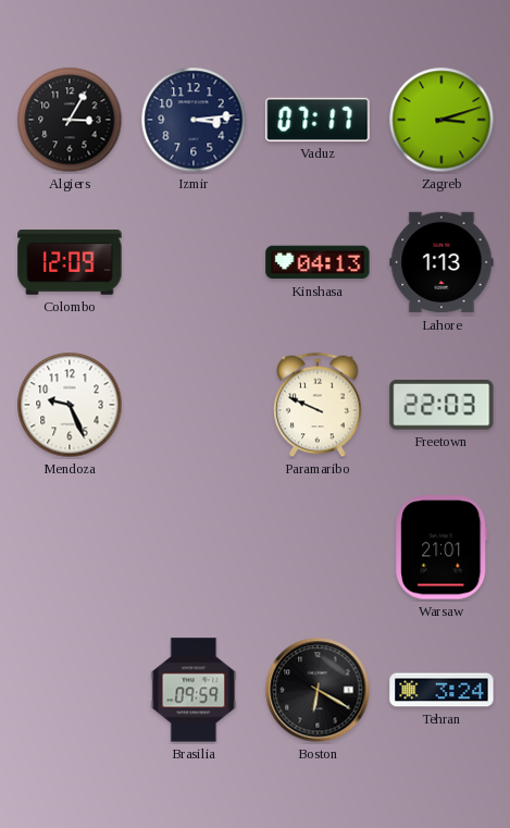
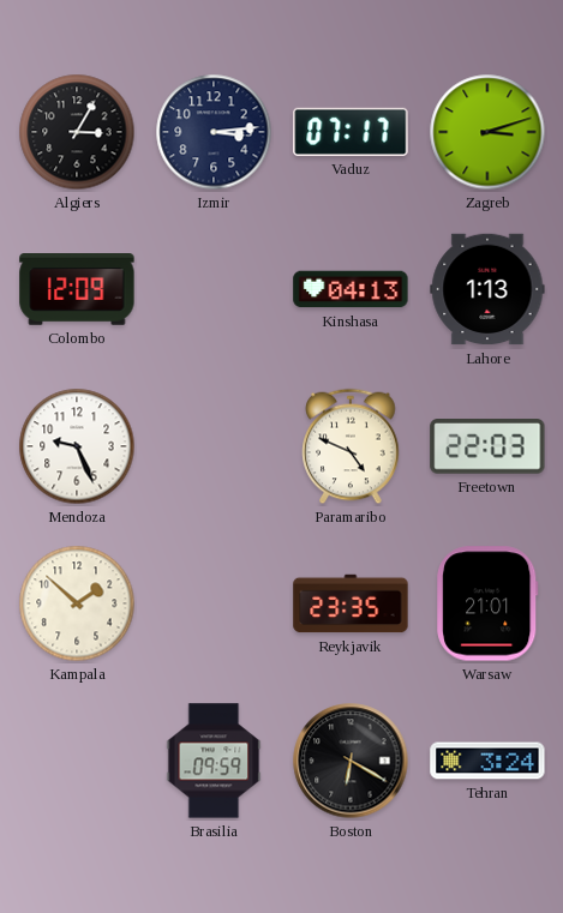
Paramaribo: 9:49 -> 4:49
Kampala: none -> 1:52
Reykjavik: none -> 23:35
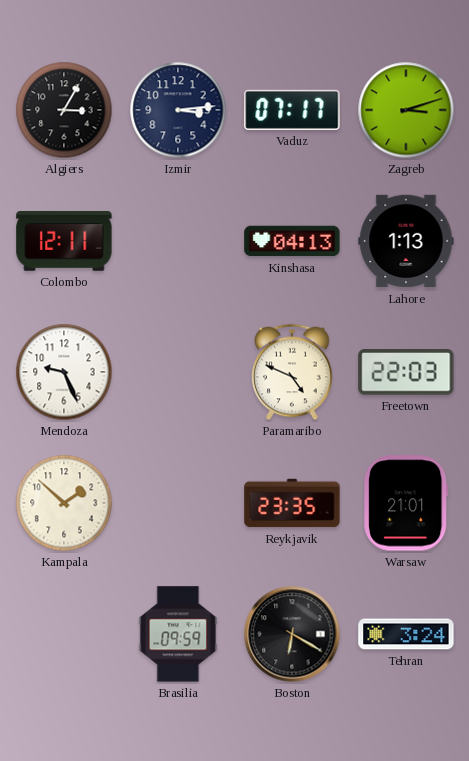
Colombo: 12:09 -> 12:11
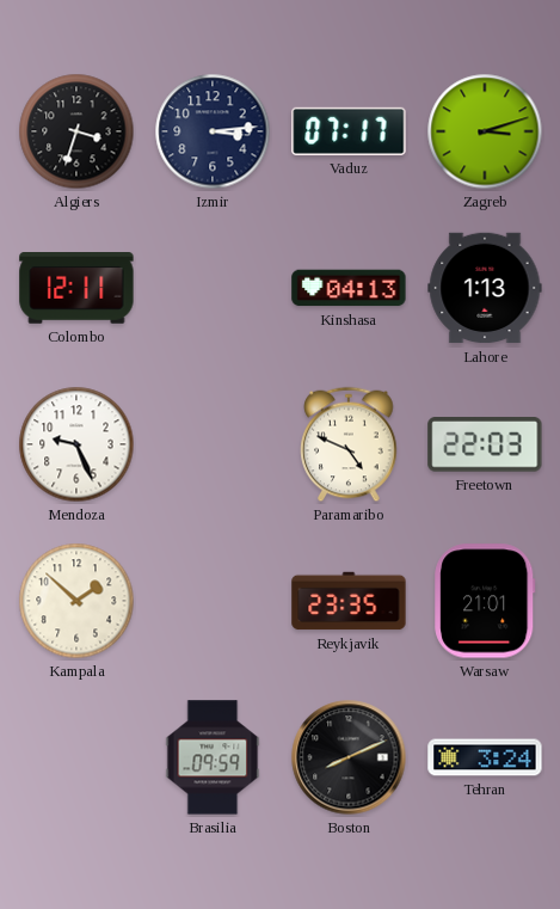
Algiers: 3:05 -> 3:33
Boston: 6:20 -> 8:11
